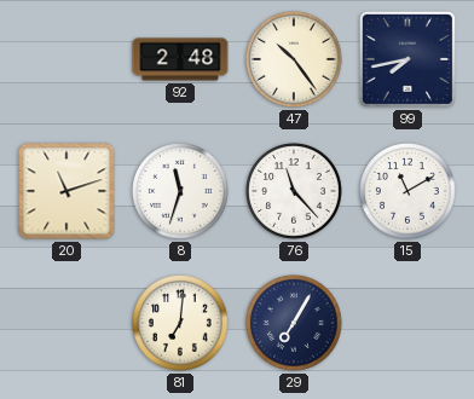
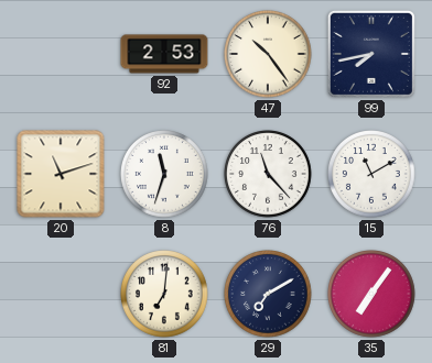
92: 2:48 -> 2:53
29: 7:05 -> 7:10
35: none -> 7:06
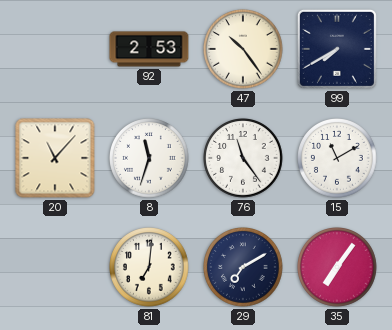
99: 7:43 -> 7:40
20: 11:12 -> 11:07
76: 11:23 -> 11:24
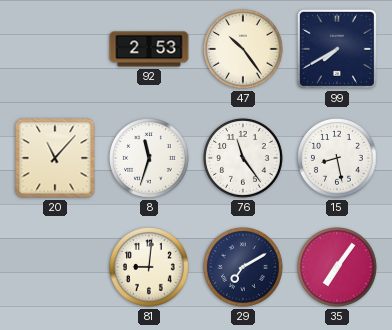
15: 11:10 -> 8:28
81: 7:01 -> 9:01
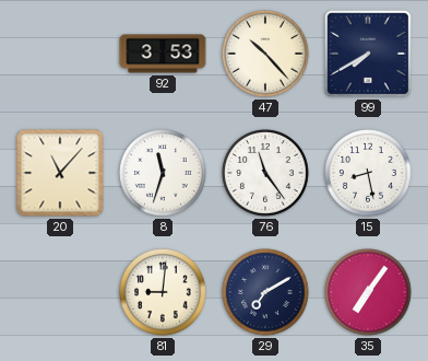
92: 2:53 -> 3:53
47: 10:24 -> 10:23
